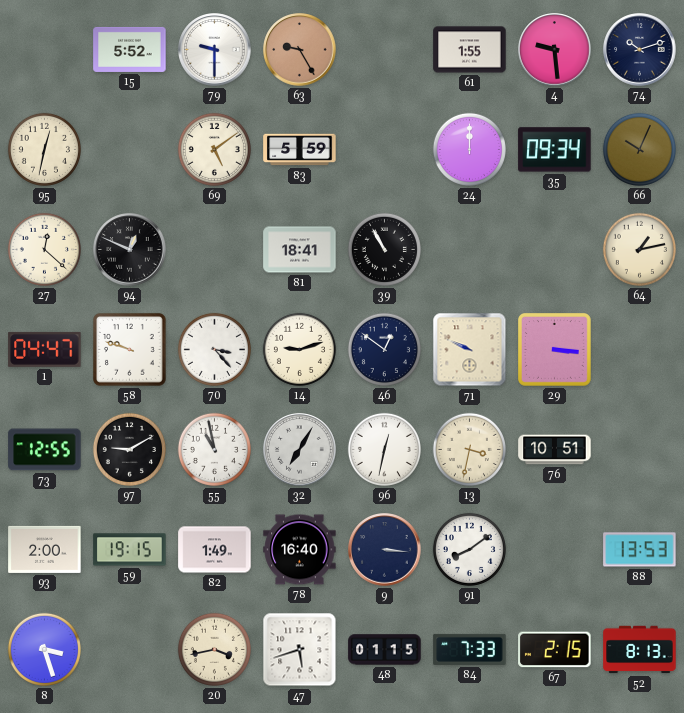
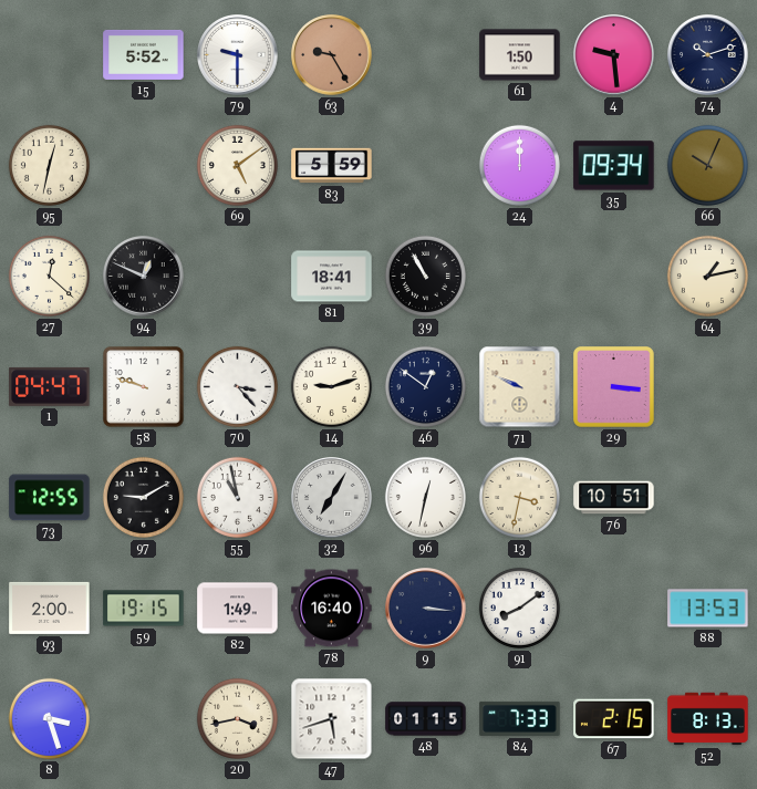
61: 1:55 -> 1:50
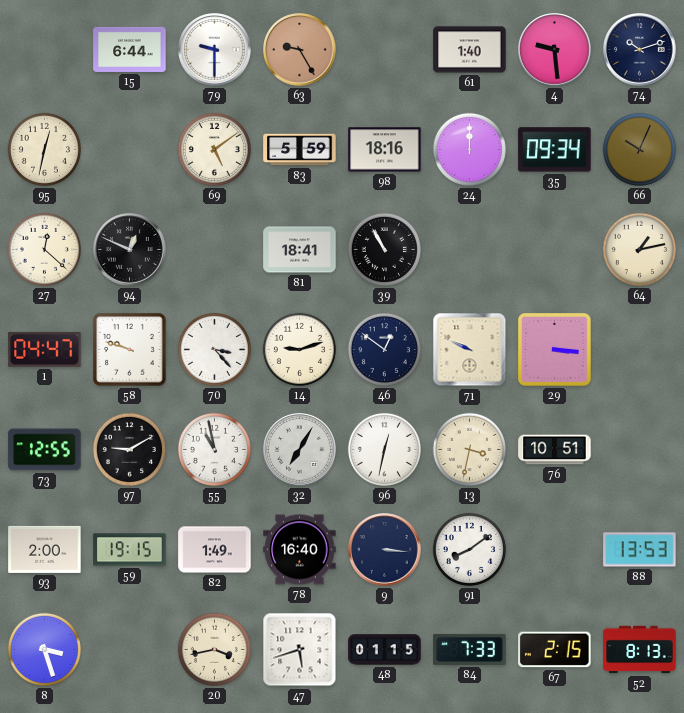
15: 5:52 -> 6:44
61: 1:50 -> 1:40
98: none -> 18:16
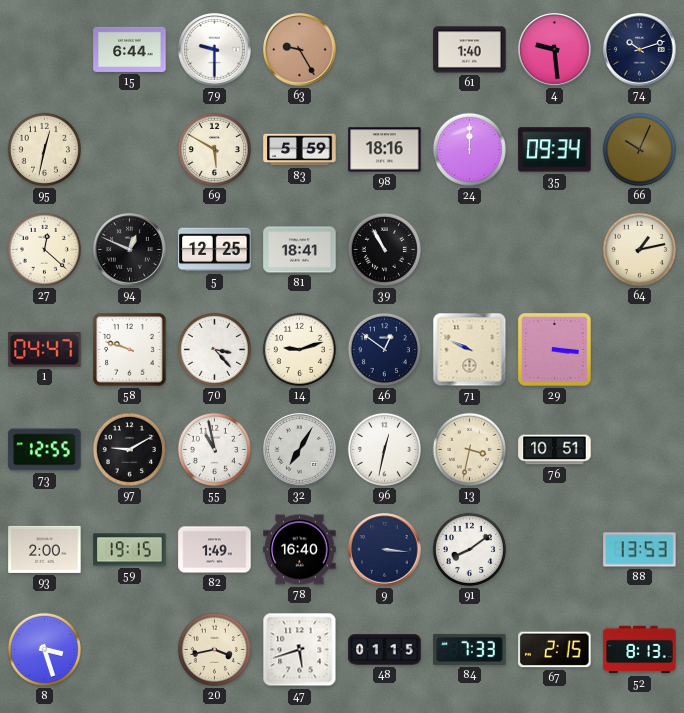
69: 5:09 -> 5:50
5: none -> 12:25
